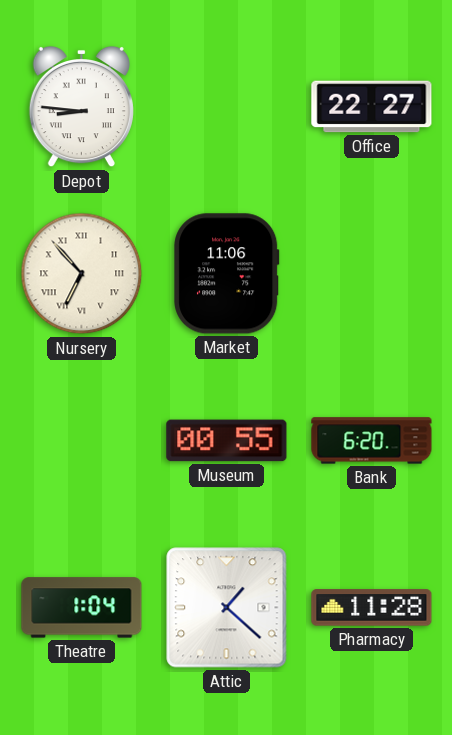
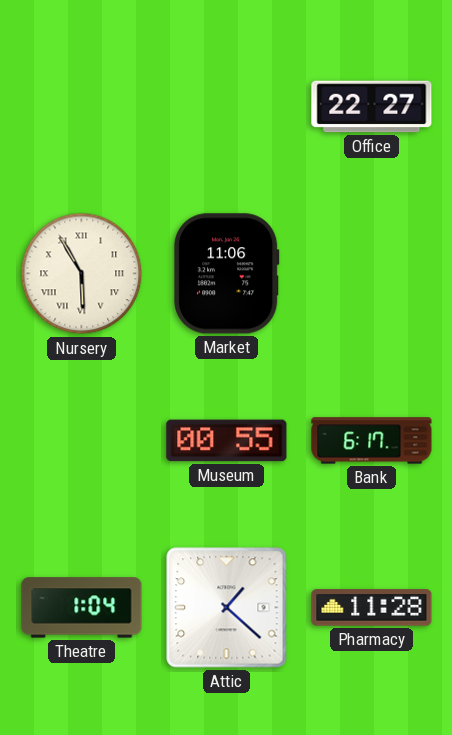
Depot: 8:46 -> none
Nursery: 6:53 -> 5:55
Bank: 6:20 -> 6:17
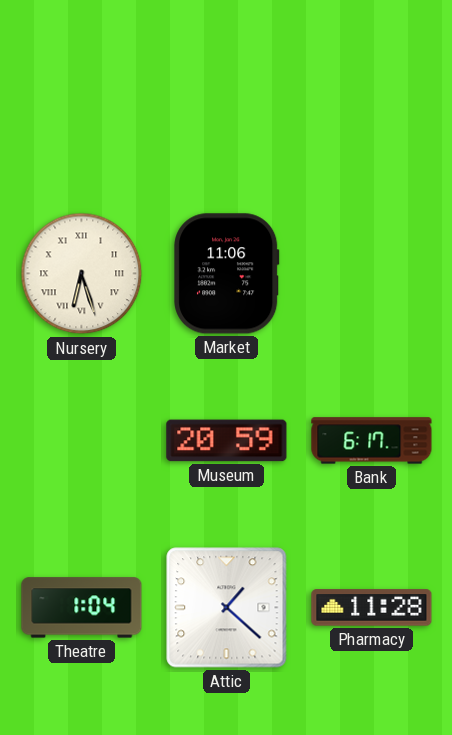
Office: 22:27 -> none
Nursery: 5:55 -> 6:27
Museum: 00:55 -> 20:59
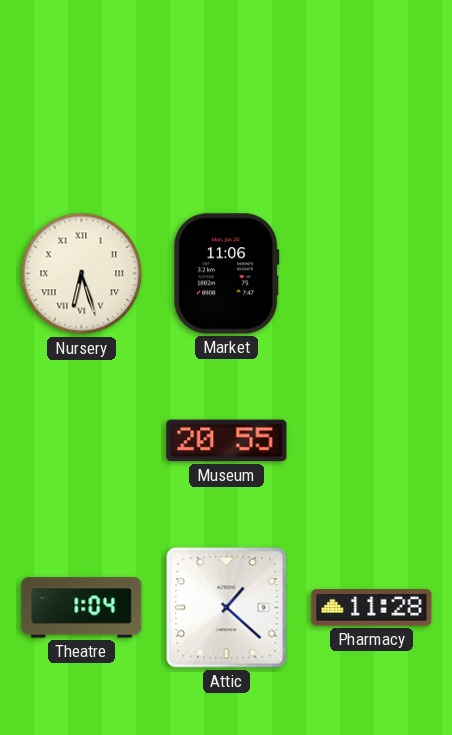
Museum: 20:59 -> 20:55
Bank: 6:17 -> none
